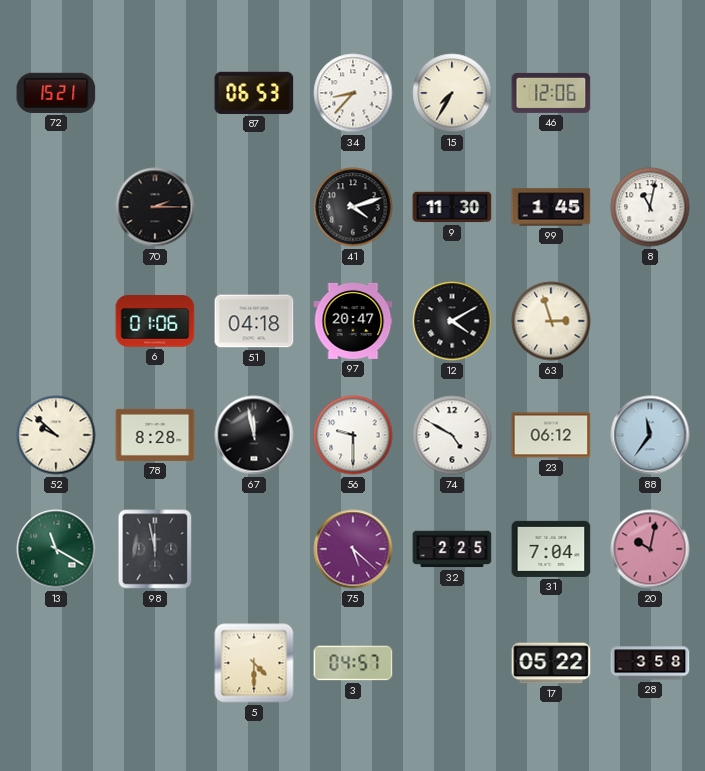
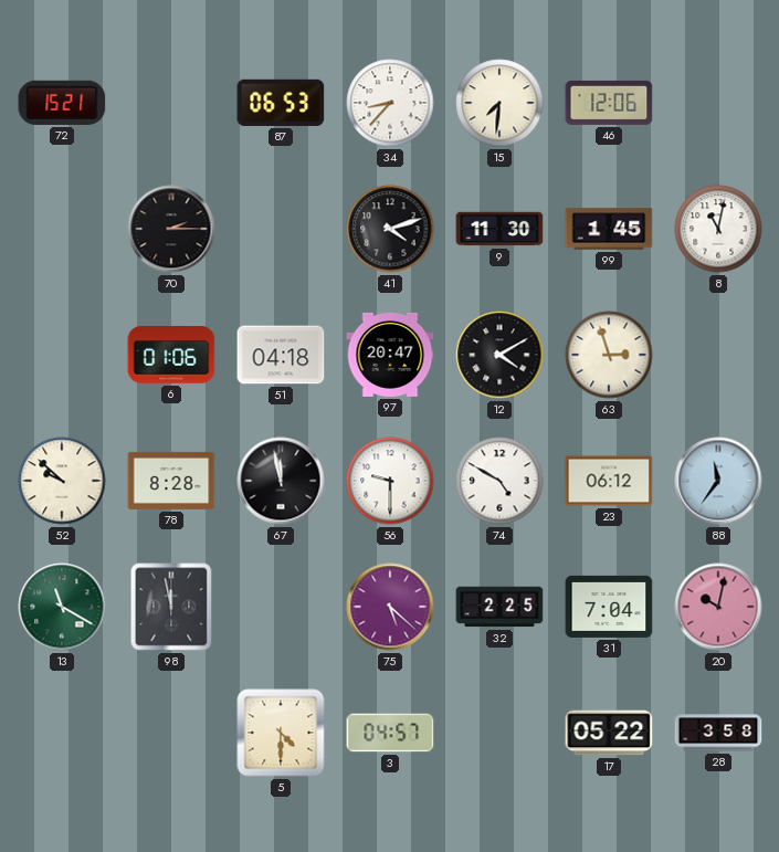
15: 7:35 -> 7:31
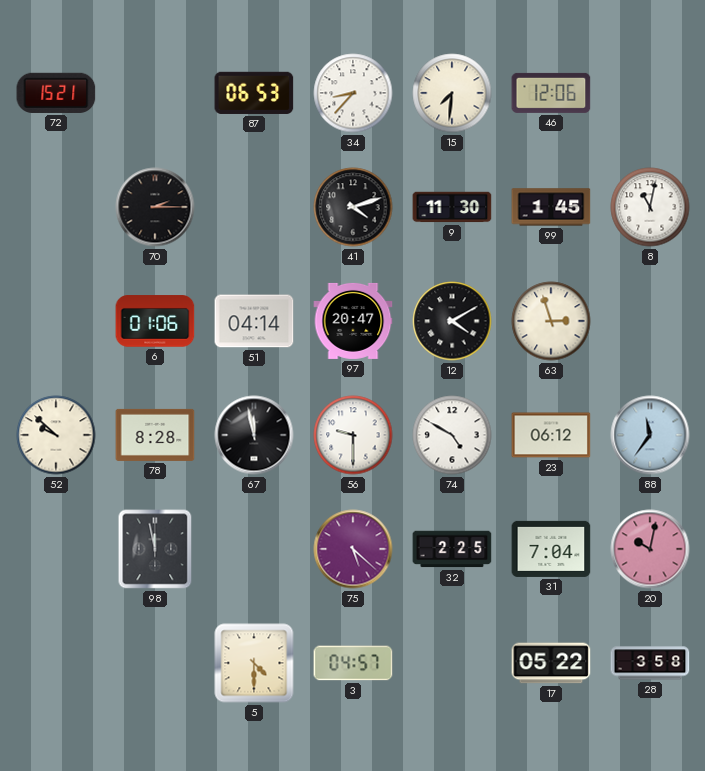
51: 04:18 -> 04:14
13: 11:20 -> none
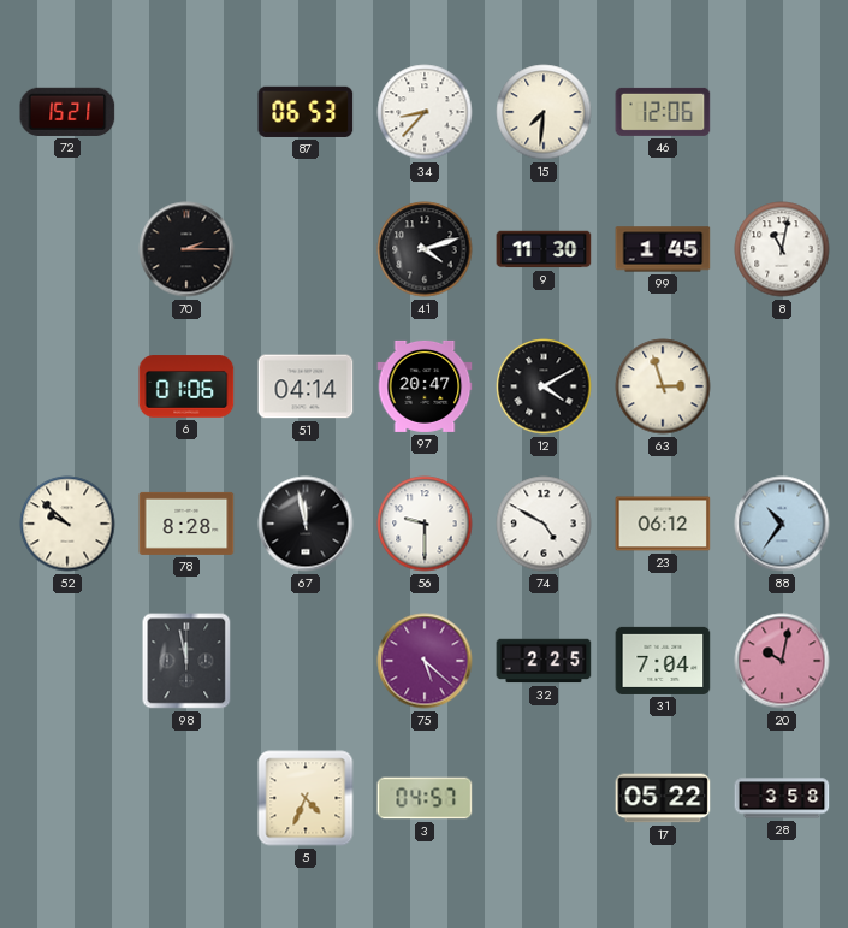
88: 11:36 -> 10:36
5: 4:30 -> 4:34
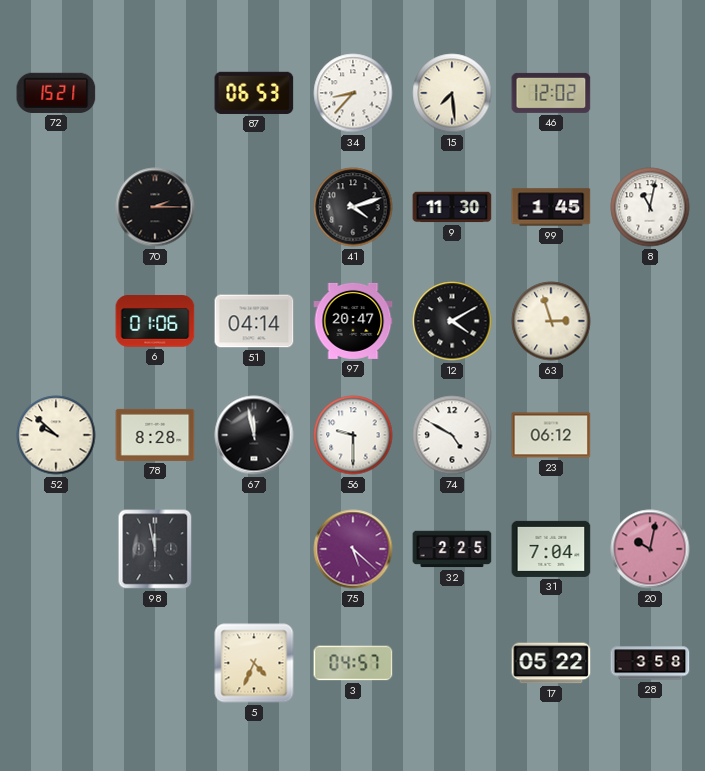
15: 7:31 -> 7:29
46: 12:06 -> 12:02
88: 10:36 -> none
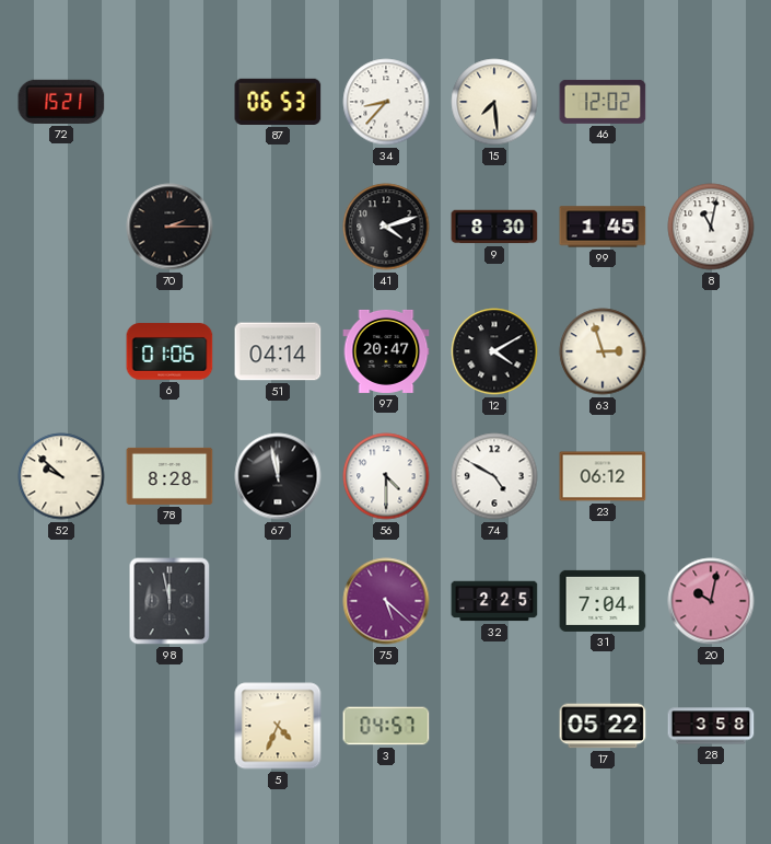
9: 11:30 -> 8:30
56: 9:30 -> 4:30
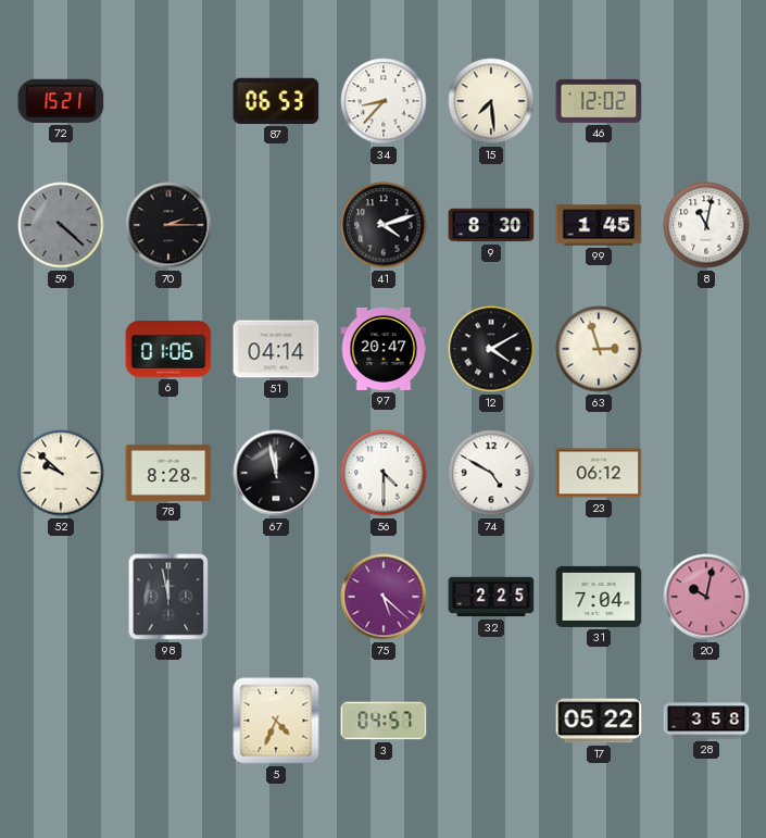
59: none -> 4:22
